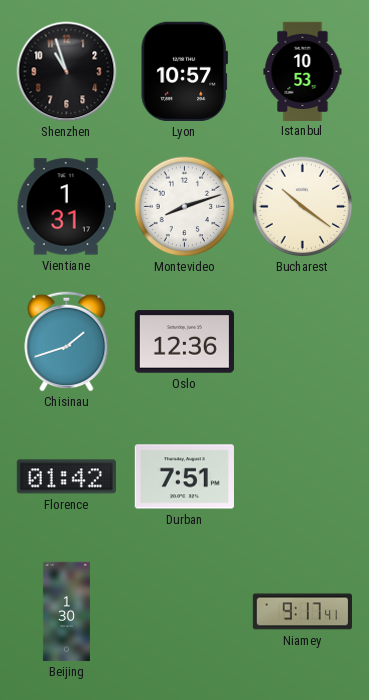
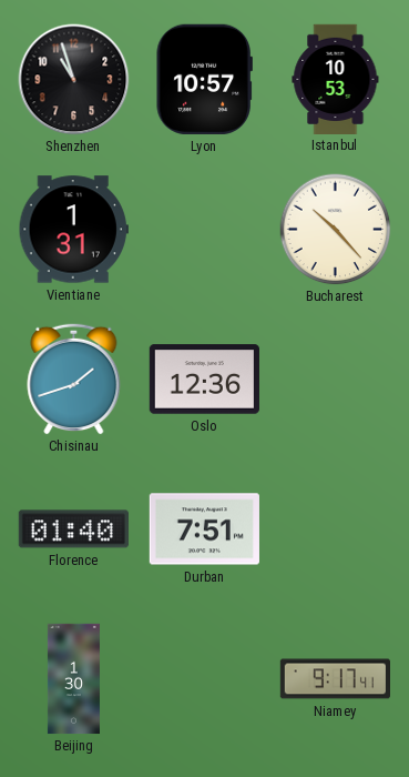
Montevideo: 8:12 -> none
Bucharest: 10:21 -> 10:23
Florence: 01:42 -> 01:40
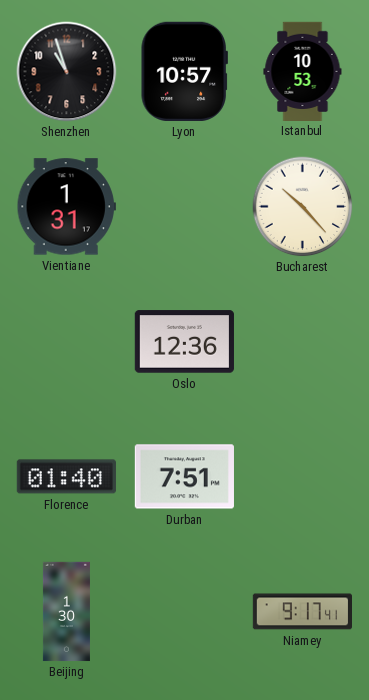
Chisinau: 1:42 -> none
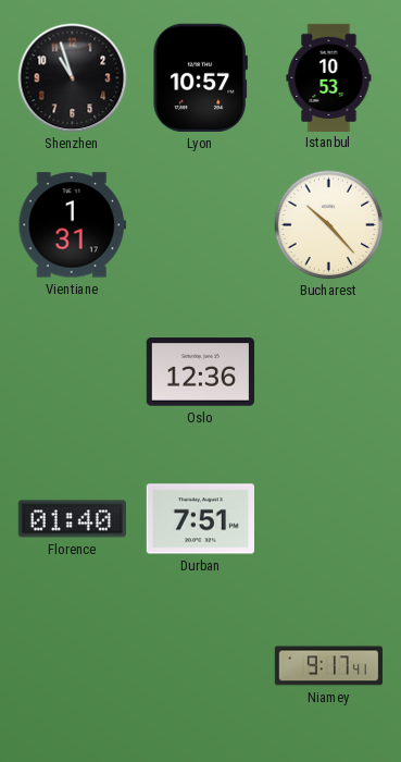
Beijing: 1:30 -> none
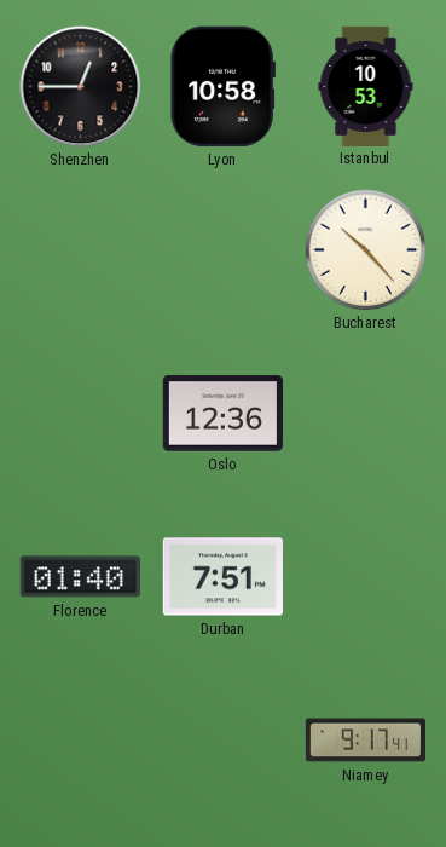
Shenzhen: 10:57 -> 12:45
Lyon: 10:57 -> 10:58
Vientiane: 1:31 -> none
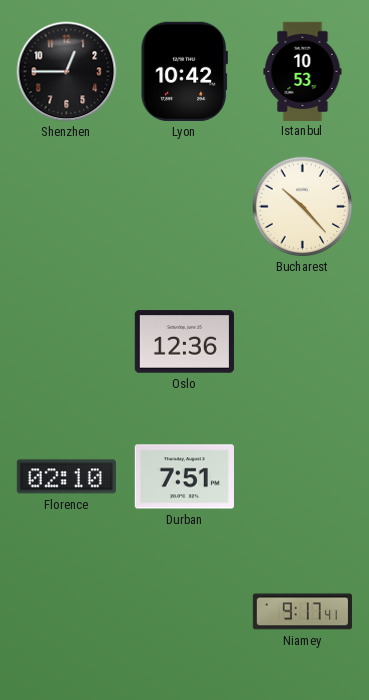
Lyon: 10:58 -> 10:42
Florence: 01:40 -> 02:10
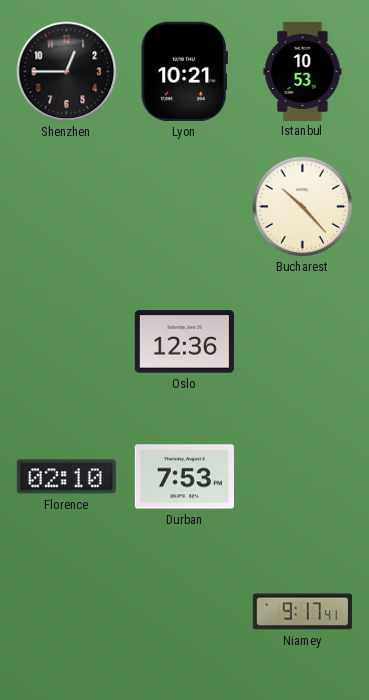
Lyon: 10:42 -> 10:21
Durban: 7:51 -> 7:53
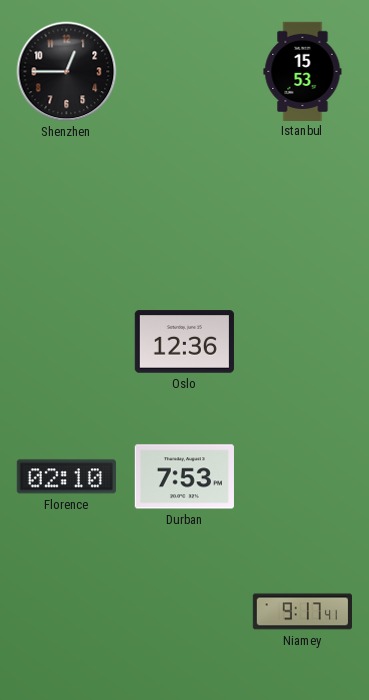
Lyon: 10:21 -> none
Istanbul: 10:53 -> 15:53
Bucharest: 10:23 -> none
